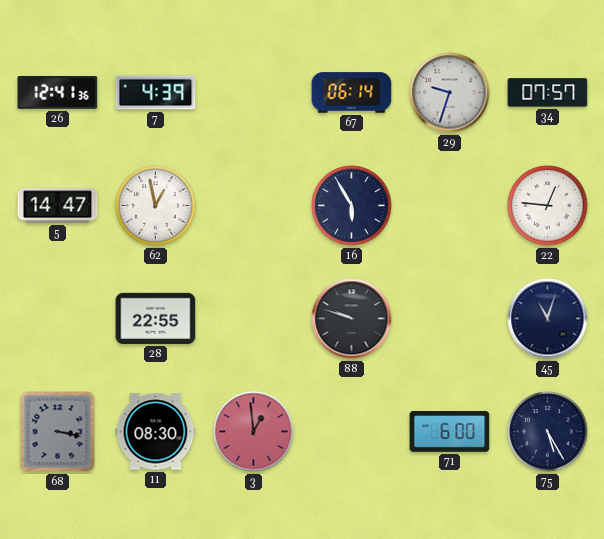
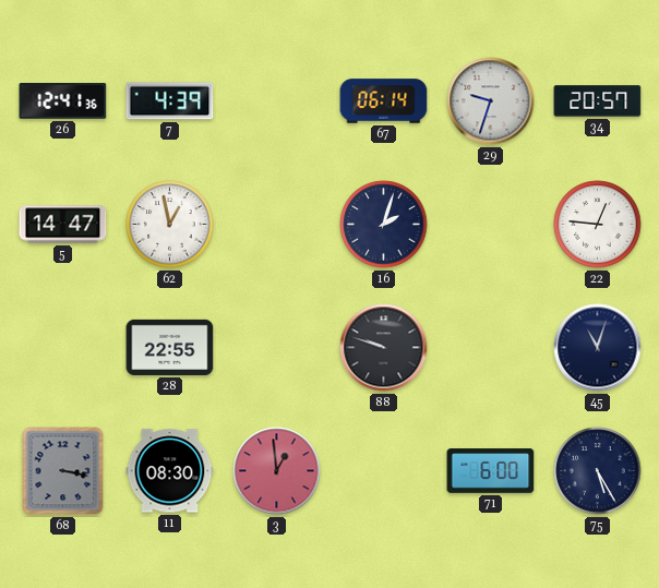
34: 07:57 -> 20:57
16: 5:55 -> 2:03
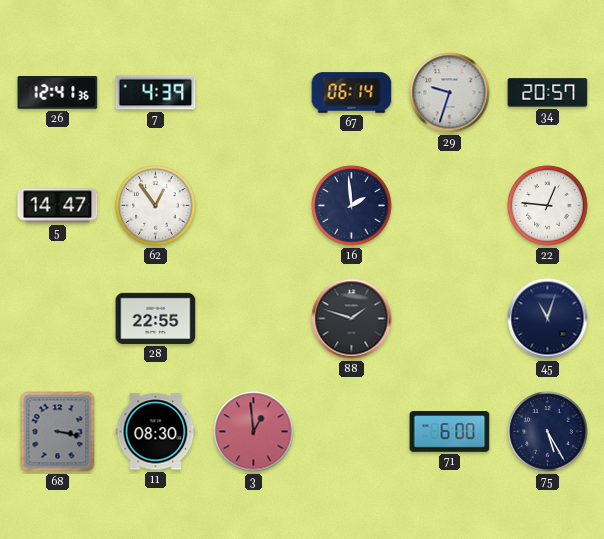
62: 12:58 -> 12:54
16: 2:03 -> 1:59
88: 9:48 -> 1:48
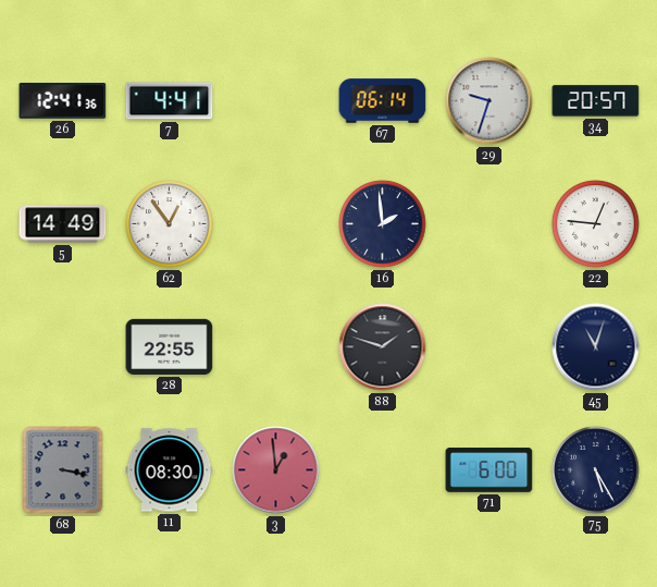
7: 4:39 -> 4:41
5: 14:47 -> 14:49
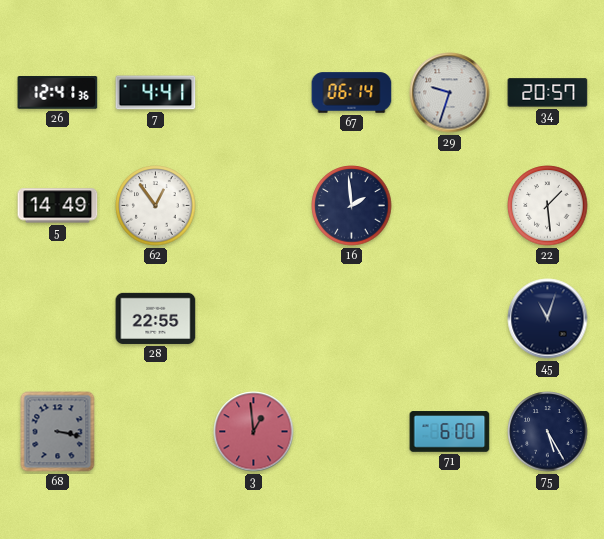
22: 12:46 -> 1:29
88: 1:48 -> none
11: 08:30 -> none
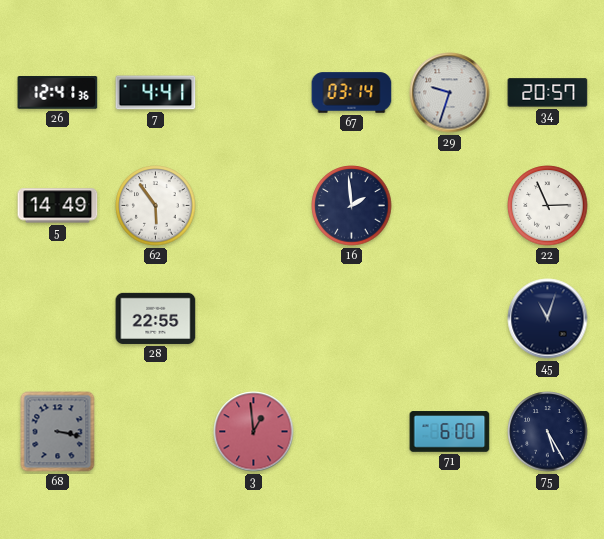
67: 06:14 -> 03:14
62: 12:54 -> 5:54
22: 1:29 -> 2:56
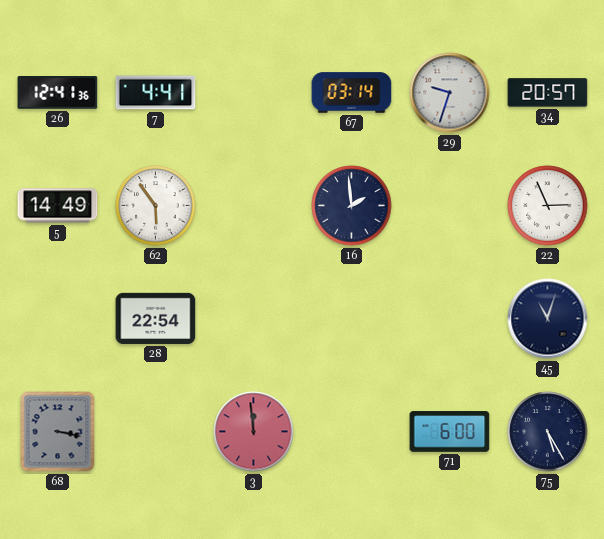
28: 22:55 -> 22:54
3: 12:59 -> 11:59
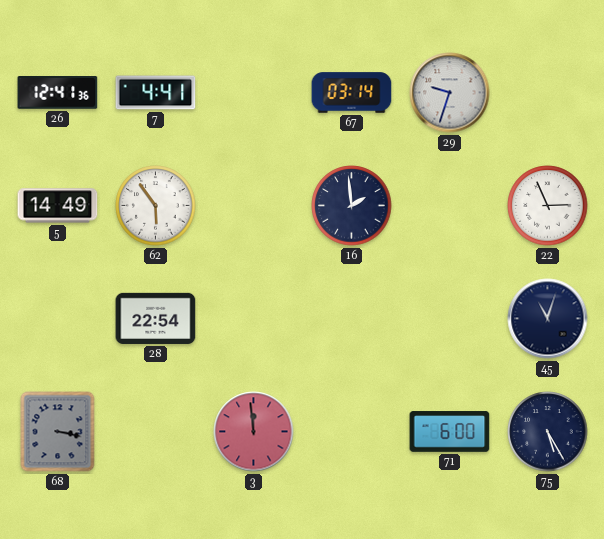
34: 20:57 -> none
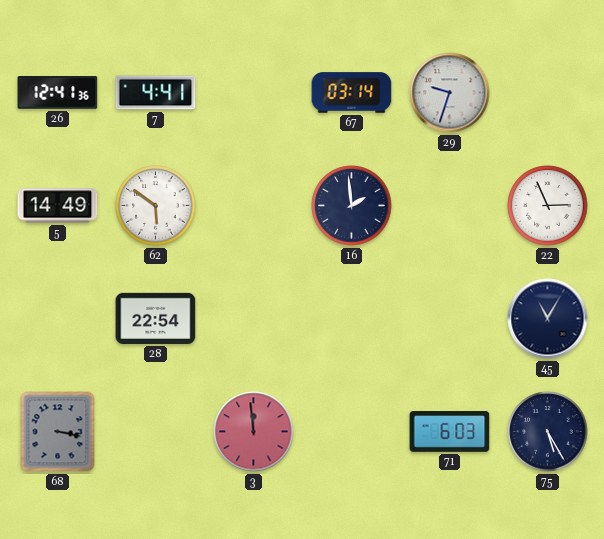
62: 5:54 -> 5:51
45: 11:03 -> 11:05
71: 6:00 -> 6:03
